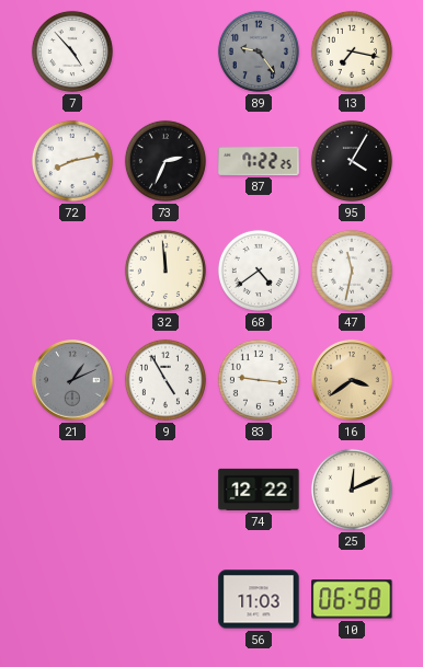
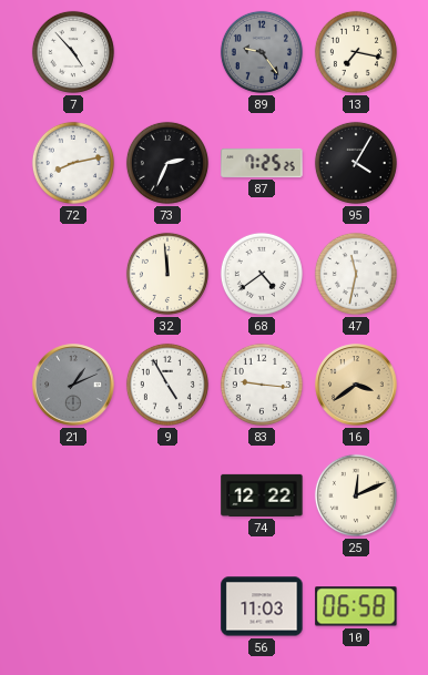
87: 7:22 -> 7:25
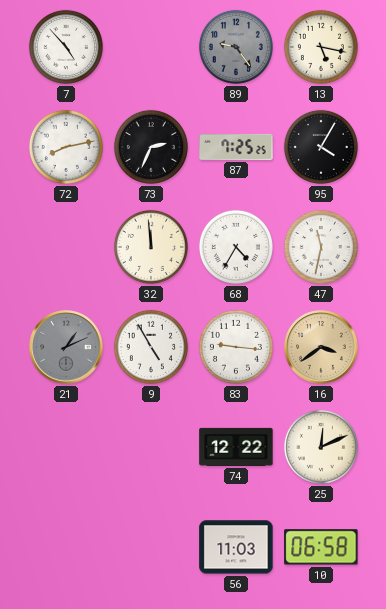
13: 7:17 -> 5:17
68: 4:39 -> 4:35
